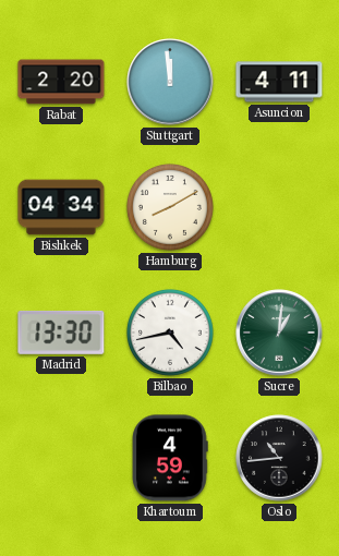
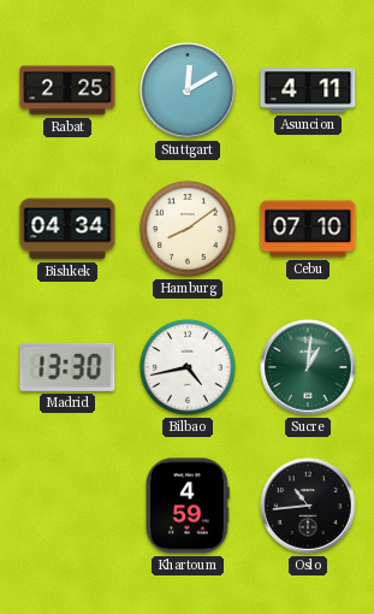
Rabat: 2:20 -> 2:25
Stuttgart: 11:59 -> 12:10
Hamburg: 8:10 -> 8:09
Cebu: none -> 07:10
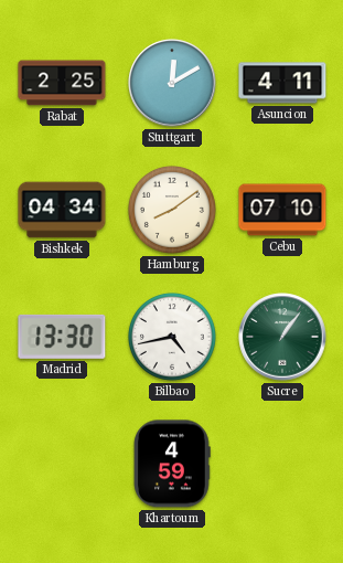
Sucre: 1:01 -> 1:06
Oslo: 10:44 -> none
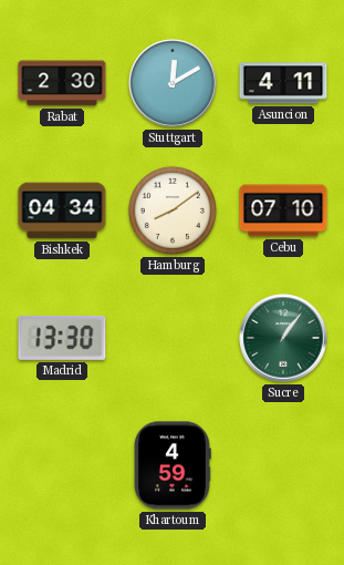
Rabat: 2:25 -> 2:30
Bilbao: 4:43 -> none
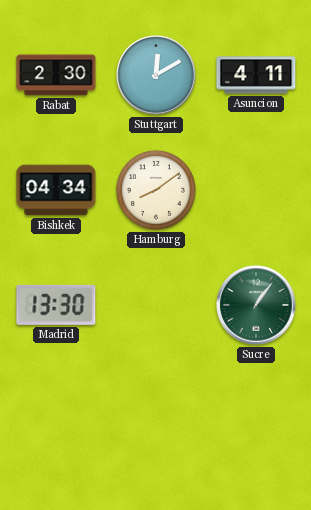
Cebu: 07:10 -> none
Khartoum: 4:59 -> none
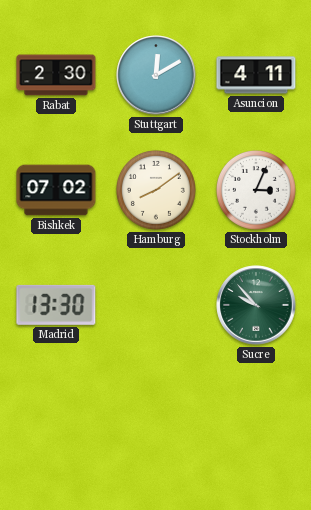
Bishkek: 04:34 -> 07:02
Stockholm: none -> 3:04
Sucre: 1:06 -> 9:53
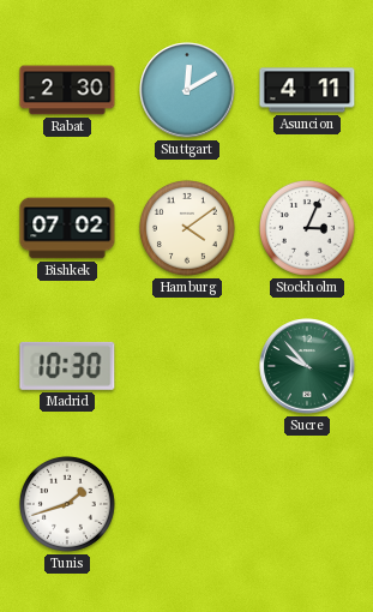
Hamburg: 8:09 -> 4:09
Madrid: 13:30 -> 10:30
Tunis: none -> 1:42
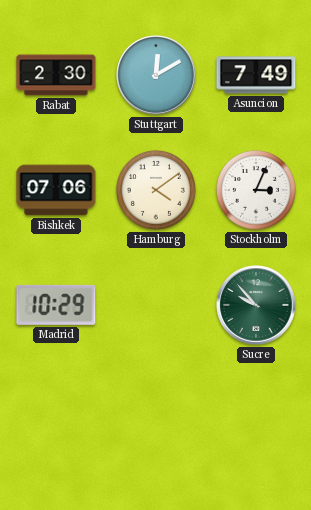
Asuncion: 4:11 -> 7:49
Bishkek: 07:02 -> 07:06
Madrid: 10:30 -> 10:29
Tunis: 1:42 -> none
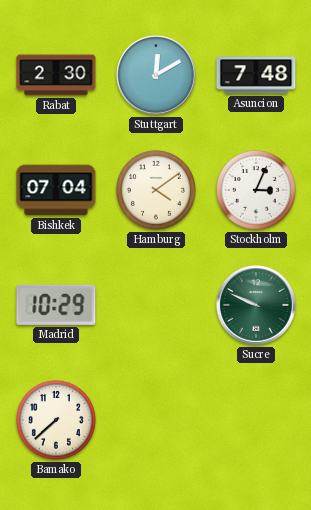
Asuncion: 7:49 -> 7:48
Bishkek: 07:06 -> 07:04
Sucre: 9:53 -> 9:49
Bamako: none -> 7:38
